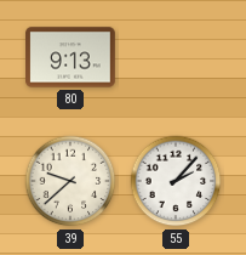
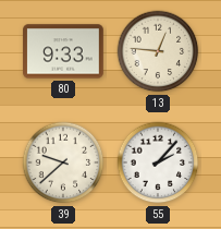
80: 9:13 -> 9:33
13: none -> 12:46
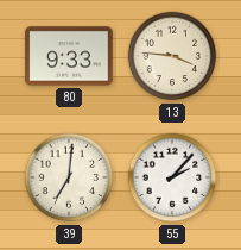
13: 12:46 -> 3:46
39: 9:38 -> 7:01
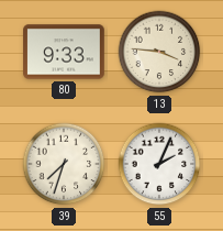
39: 7:01 -> 7:33
55: 2:07 -> 2:04
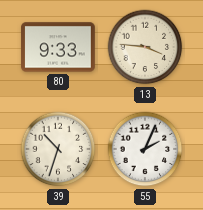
39: 7:33 -> 10:33
